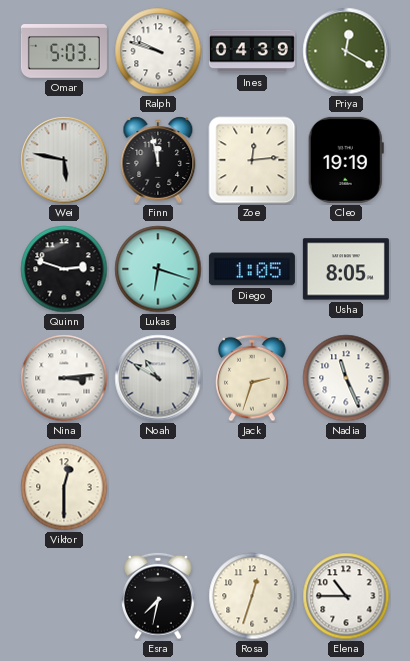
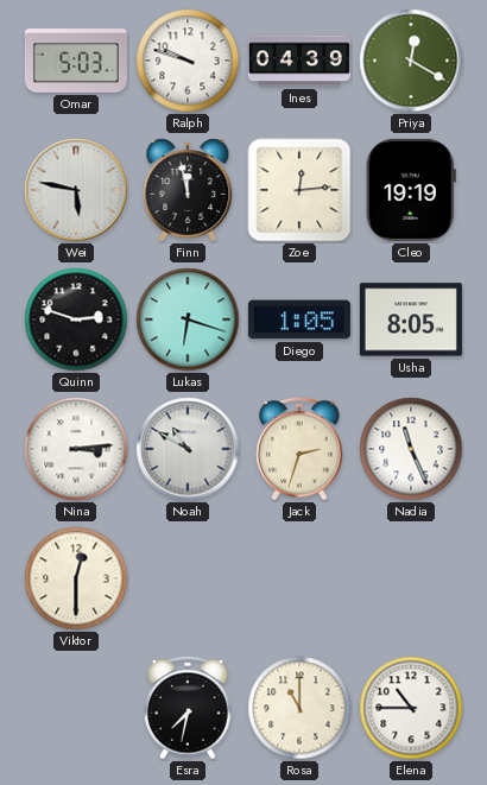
Rosa: 12:33 -> 11:00
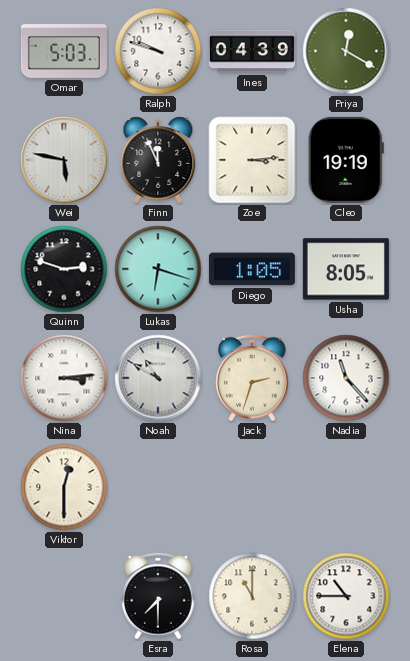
Finn: 11:58 -> 11:56
Zoe: 12:14 -> 3:14
Nadia: 11:26 -> 11:23
Esra: 7:32 -> 7:30
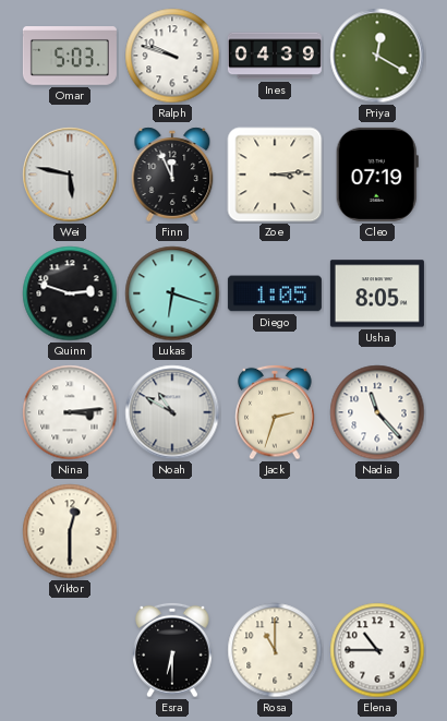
Cleo: 19:19 -> 07:19
Esra: 7:30 -> 6:30
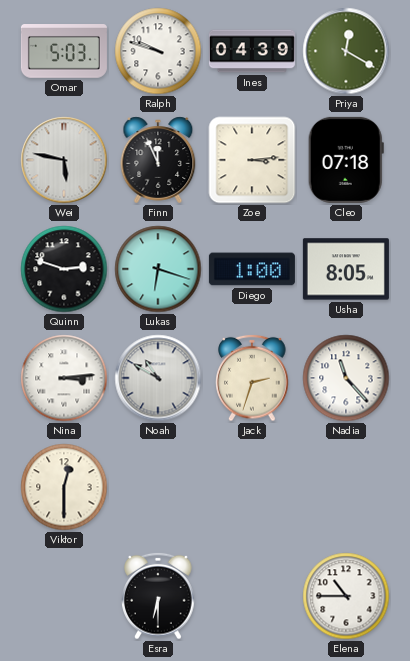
Cleo: 07:19 -> 07:18
Diego: 1:05 -> 1:00
Rosa: 11:00 -> none
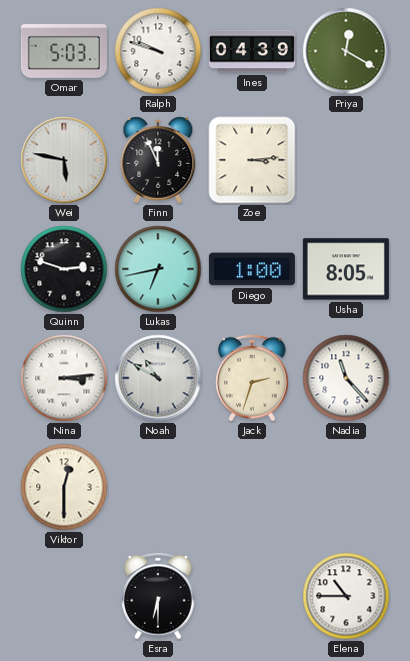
Cleo: 07:18 -> none
Lukas: 6:18 -> 6:43
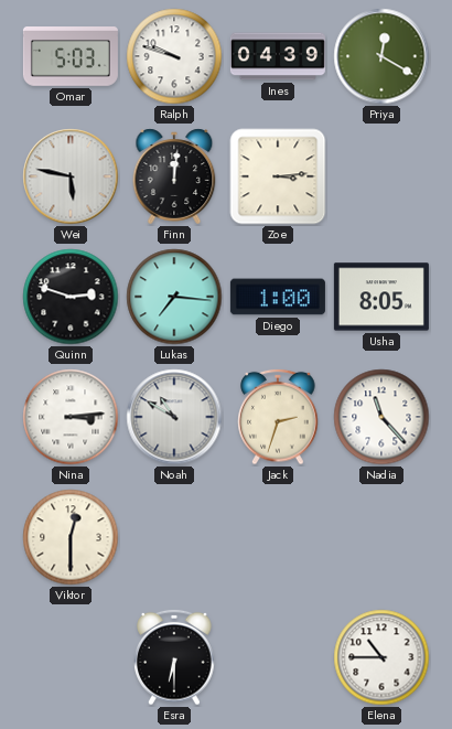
Finn: 11:56 -> 12:01
Lukas: 6:43 -> 7:16
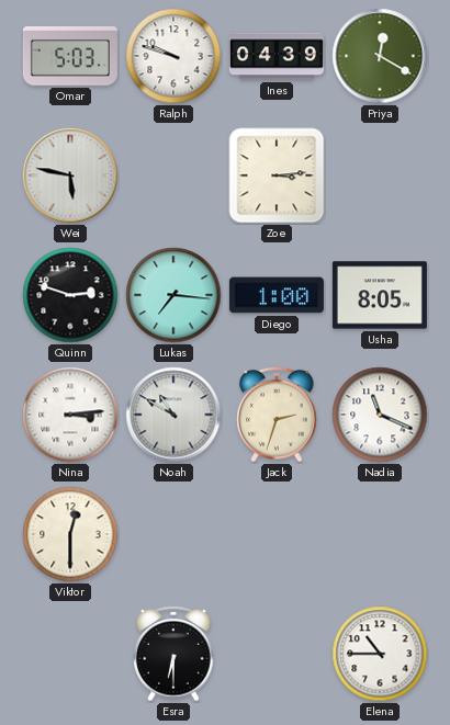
Finn: 12:01 -> none
Nadia: 11:23 -> 11:19
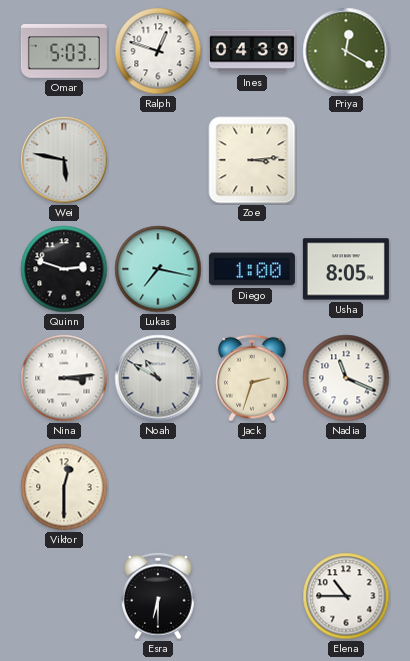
Ralph: 9:48 -> 12:48
Lukas: 7:16 -> 7:17
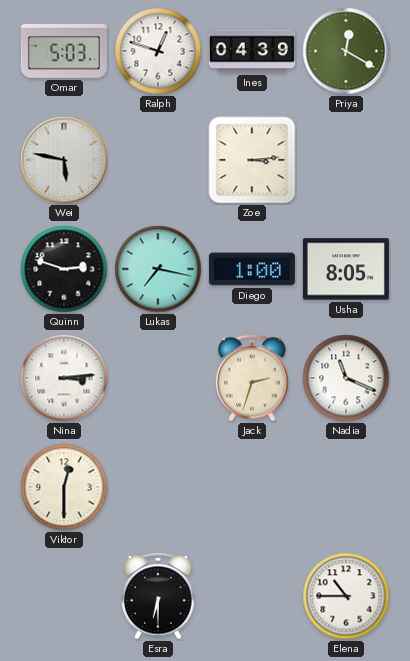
Noah: 10:50 -> none
